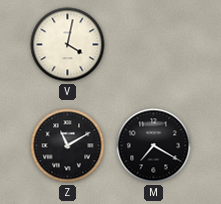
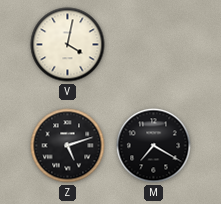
Z: 11:10 -> 5:12
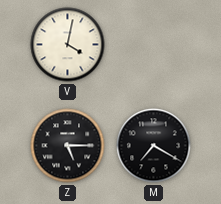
Z: 5:12 -> 5:15
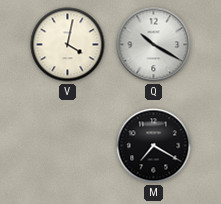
Q: none -> 10:20
Z: 5:15 -> none
